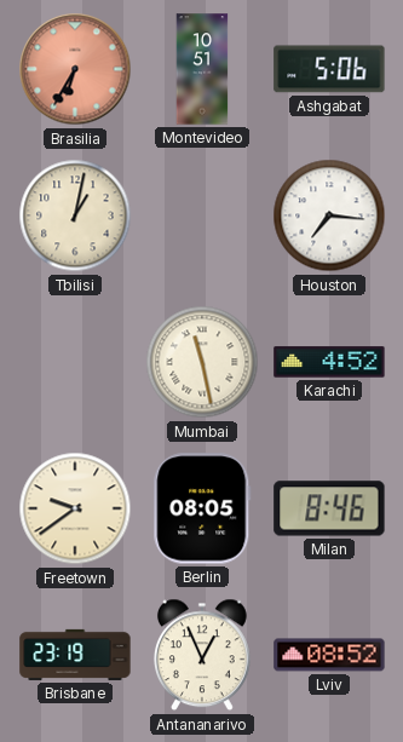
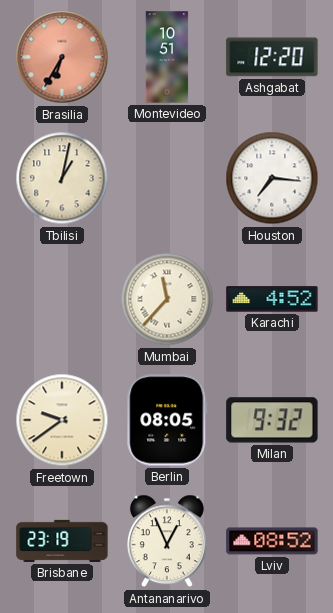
Ashgabat: 5:06 -> 12:20
Mumbai: 11:28 -> 11:37
Milan: 8:46 -> 9:32
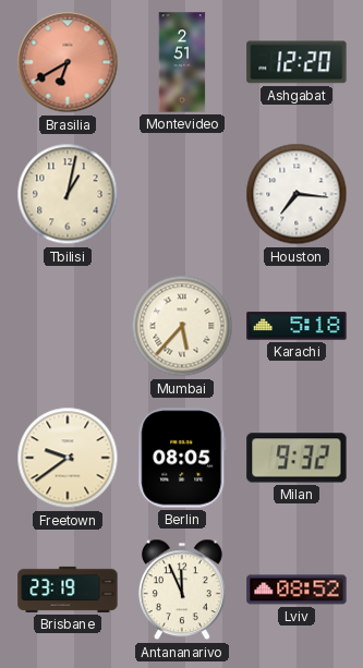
Brasilia: 6:35 -> 6:40
Montevideo: 10:51 -> 2:51
Mumbai: 11:37 -> 5:37
Karachi: 4:52 -> 5:18
Antananarivo: 12:56 -> 11:56
